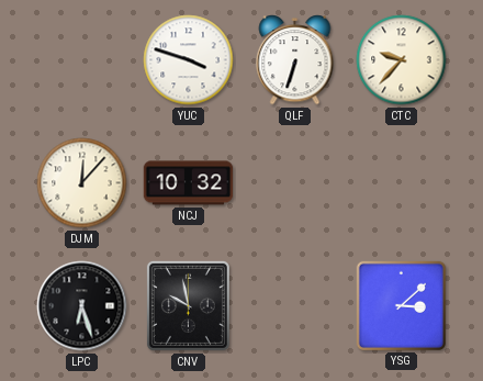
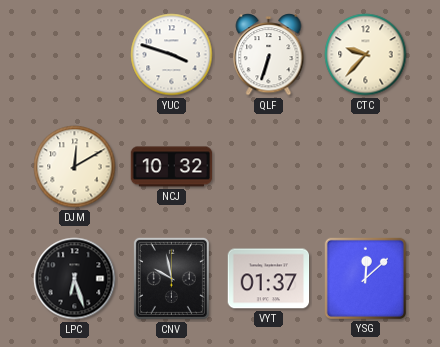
DJM: 12:07 -> 12:10
VYT: none -> 01:37
YSG: 3:08 -> 12:08
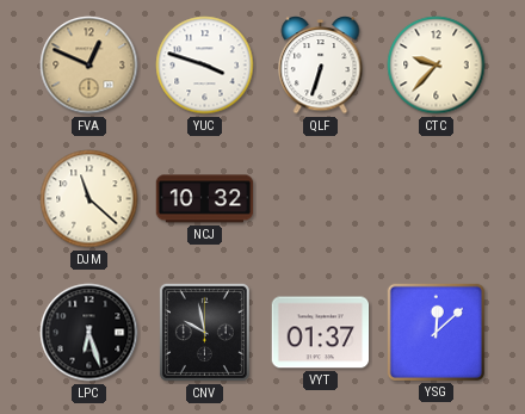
FVA: none -> 12:49
DJM: 12:10 -> 11:22
